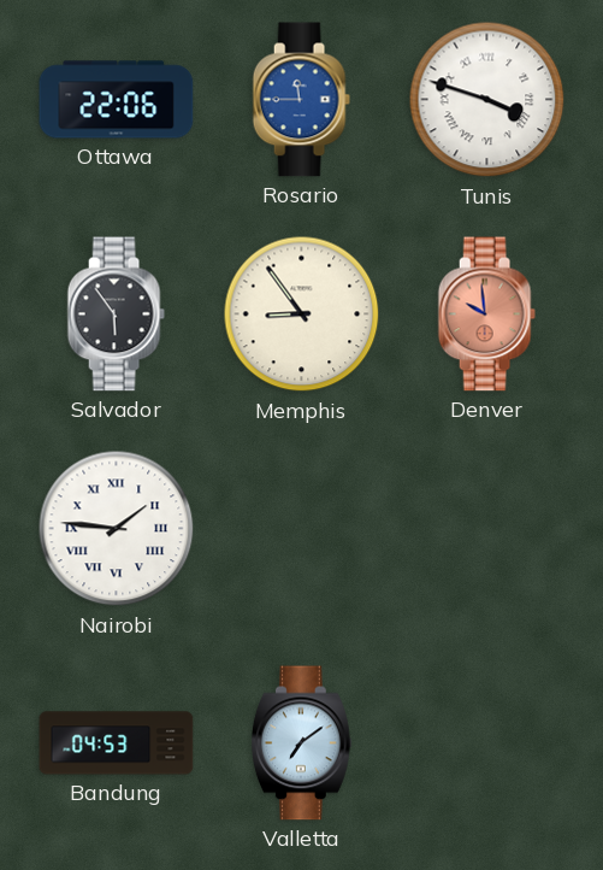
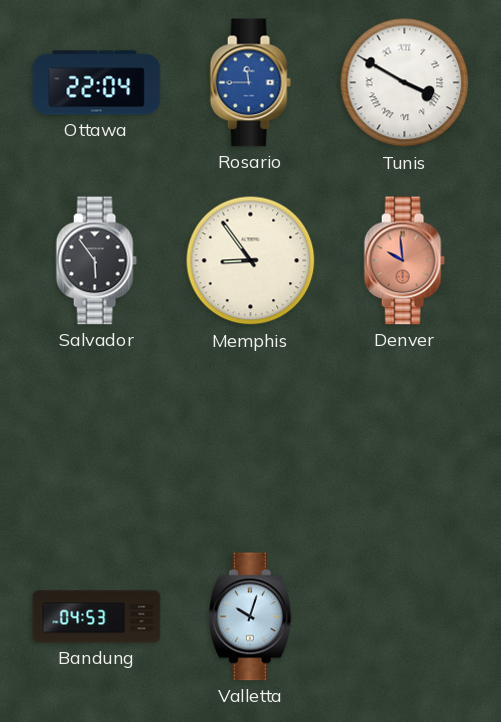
Ottawa: 22:06 -> 22:04
Tunis: 3:48 -> 3:50
Nairobi: 1:46 -> none
Valletta: 7:09 -> 10:03
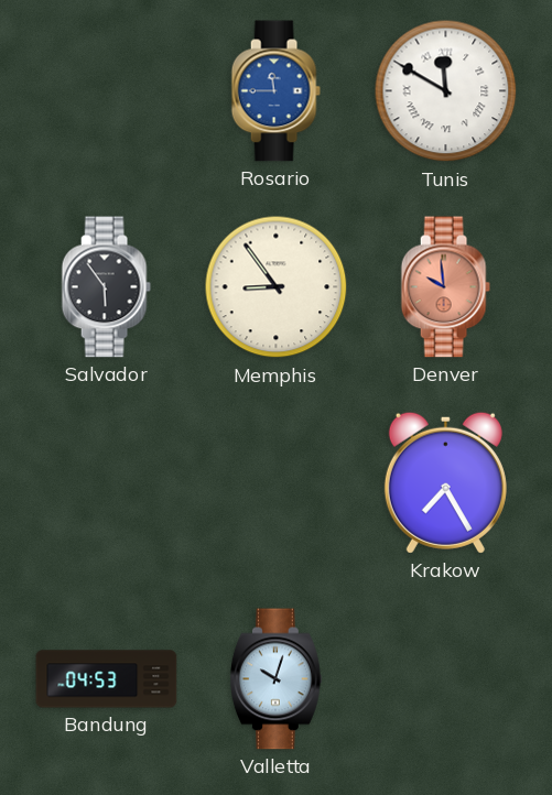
Ottawa: 22:04 -> none
Tunis: 3:50 -> 11:50
Krakow: none -> 7:25
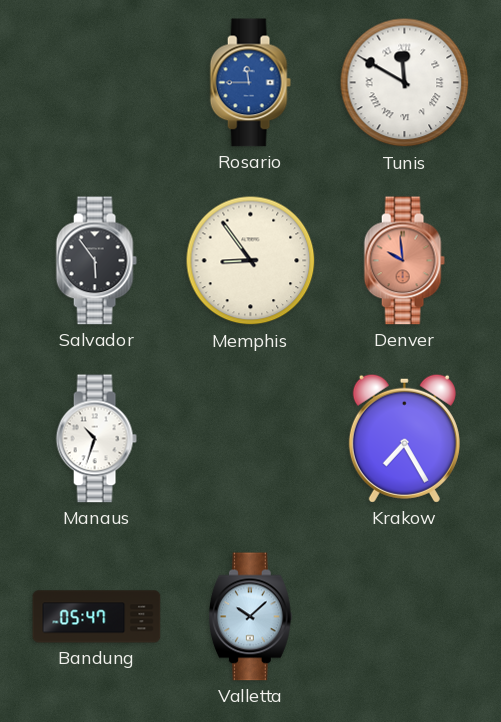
Manaus: none -> 10:33
Bandung: 04:53 -> 05:47
Valletta: 10:03 -> 10:08
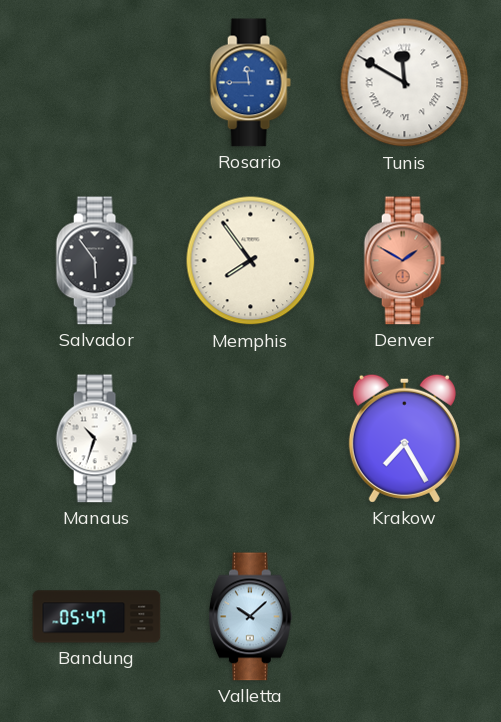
Memphis: 8:54 -> 7:54
Denver: 9:59 -> 1:50
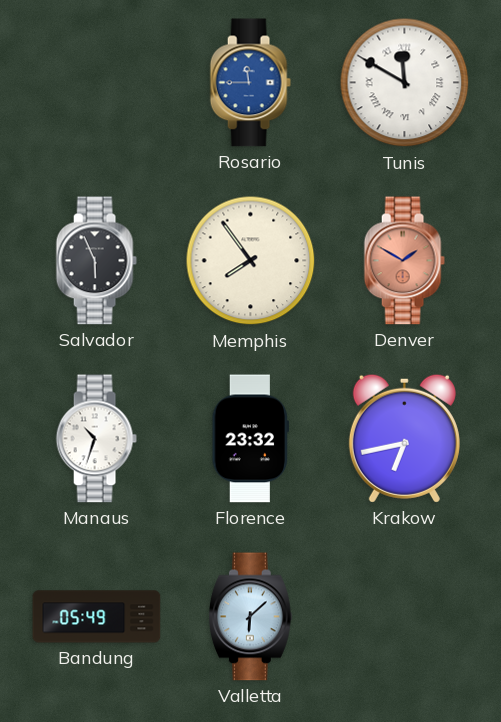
Salvador: 5:54 -> 5:56
Florence: none -> 23:32
Krakow: 7:25 -> 6:43
Bandung: 05:47 -> 05:49
Valletta: 10:08 -> 6:08
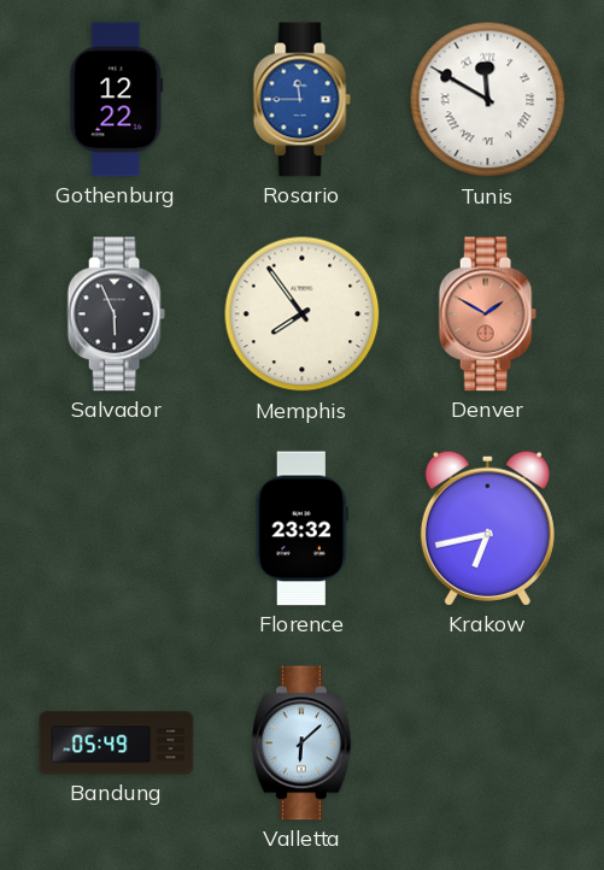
Gothenburg: none -> 12:22
Manaus: 10:33 -> none
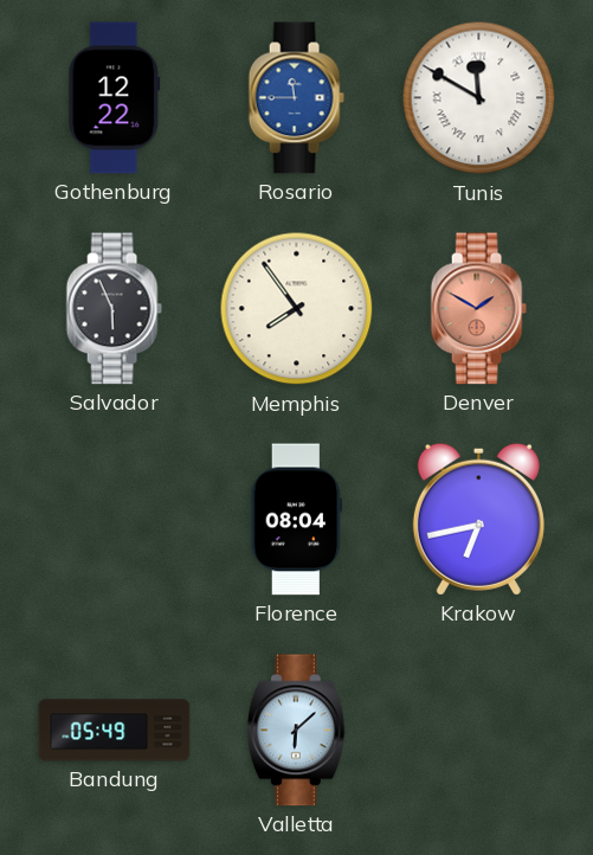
Florence: 23:32 -> 08:04
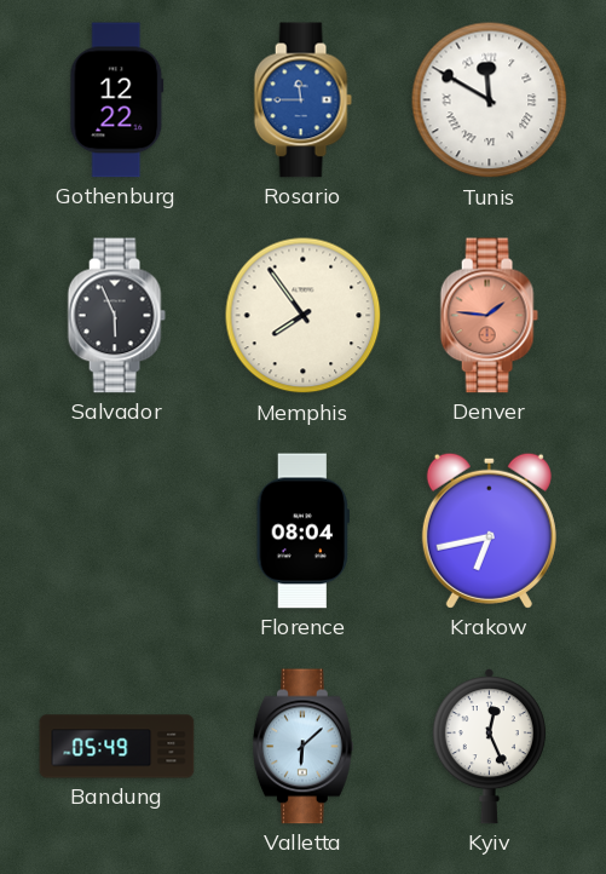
Denver: 1:50 -> 1:46
Kyiv: none -> 12:26
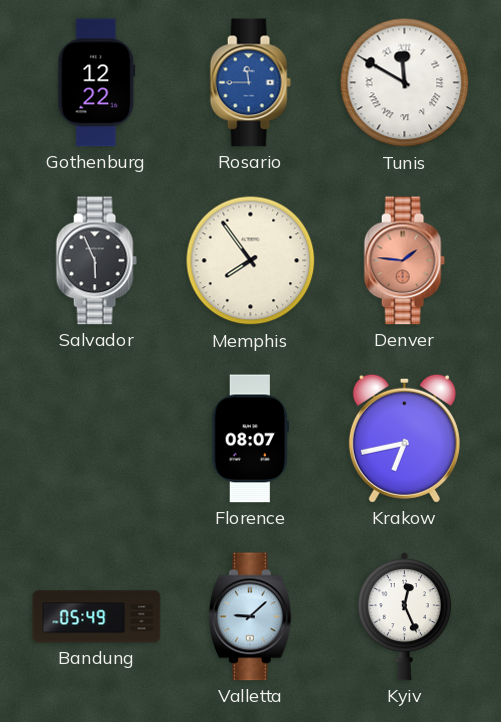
Florence: 08:04 -> 08:07
Valletta: 6:08 -> 9:08
